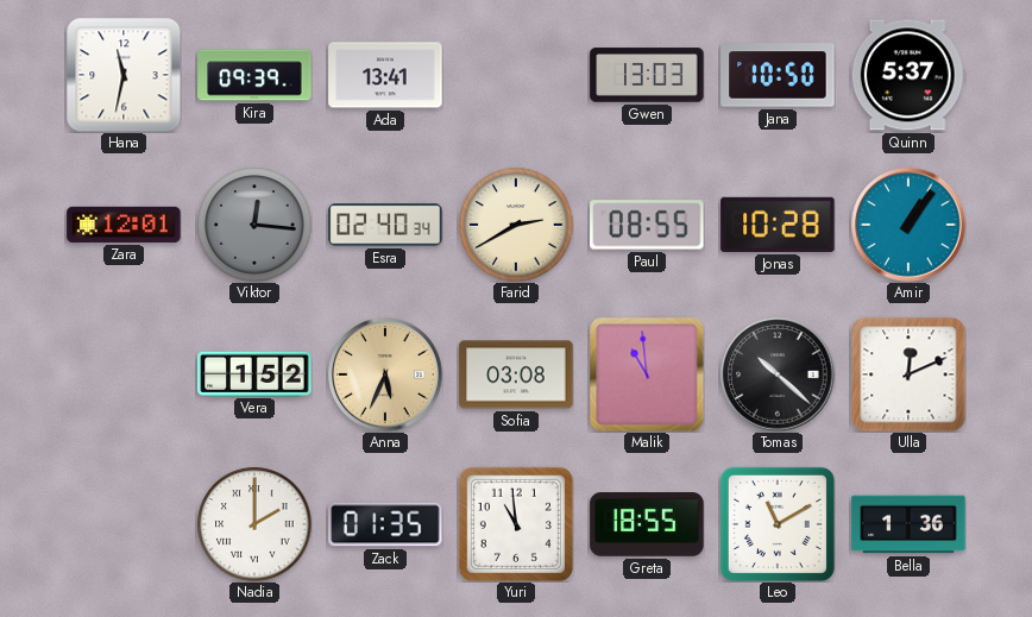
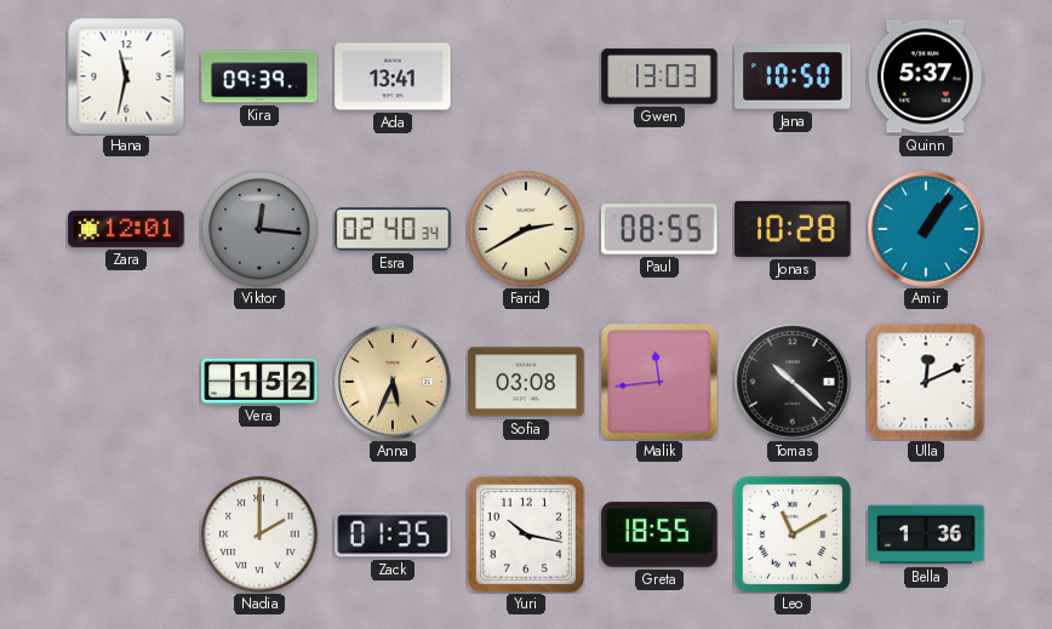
Malik: 10:59 -> 11:44
Yuri: 10:59 -> 10:17
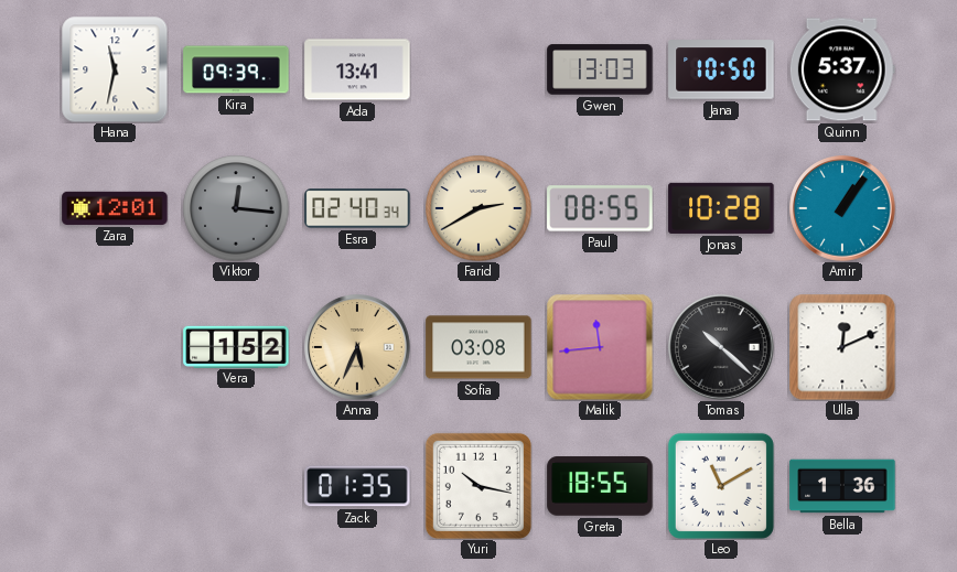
Nadia: 2:00 -> none
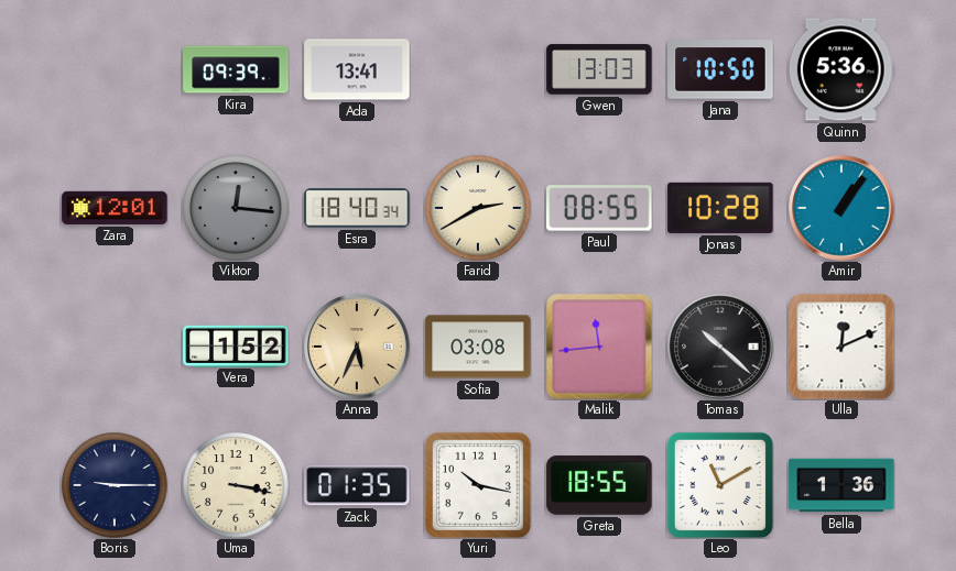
Hana: 11:32 -> none
Quinn: 5:37 -> 5:36
Esra: 02:40 -> 18:40
Boris: none -> 9:15
Uma: none -> 3:17
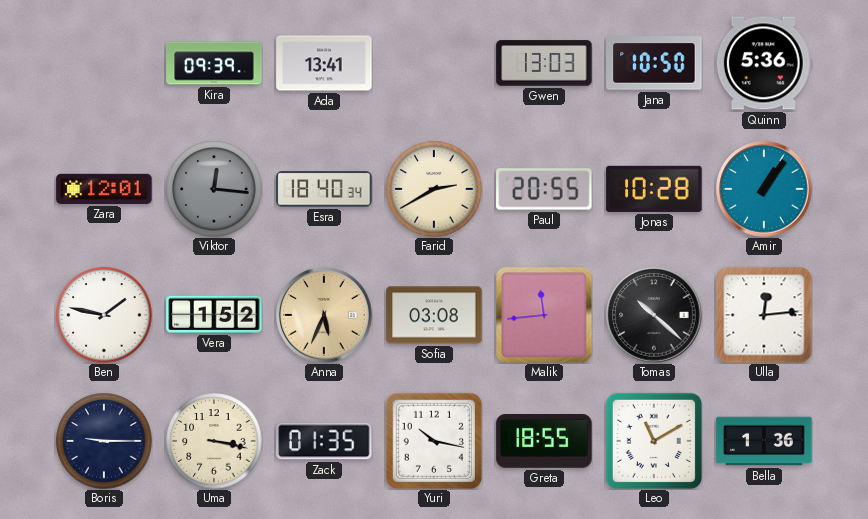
Paul: 08:55 -> 20:55
Ben: none -> 1:47
Ulla: 12:11 -> 12:14
